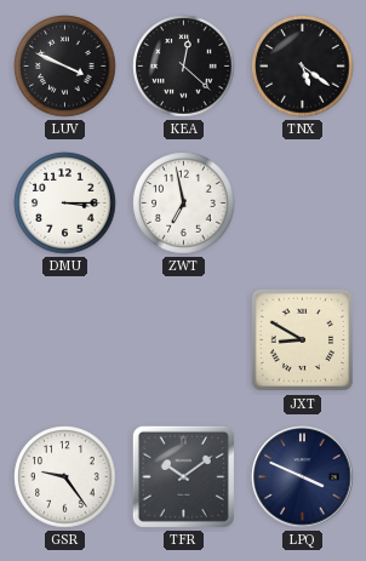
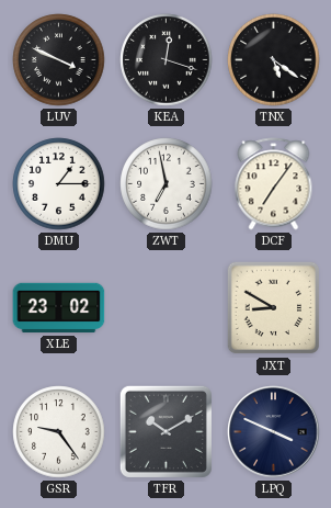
KEA: 12:22 -> 12:18
DMU: 3:15 -> 1:15
DCF: none -> 7:06
XLE: none -> 23:02
TFR: 10:09 -> 10:10
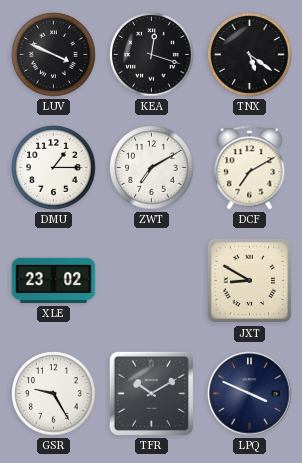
ZWT: 6:58 -> 7:10
DCF: 7:06 -> 7:10
GSR: 9:24 -> 9:25
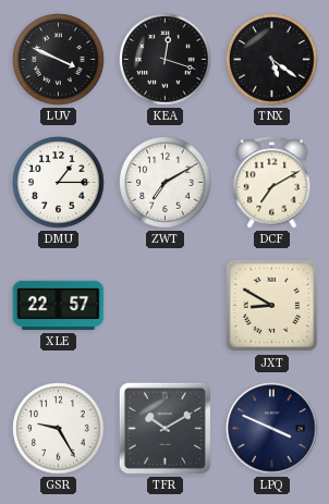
XLE: 23:02 -> 22:57
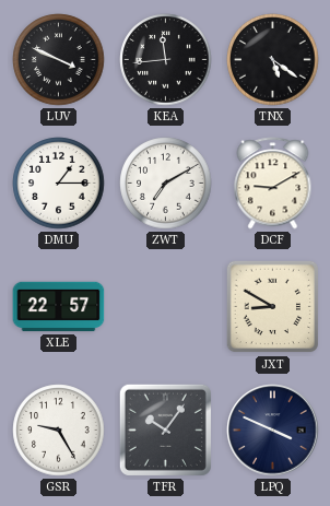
KEA: 12:18 -> 11:44
DCF: 7:10 -> 9:10
TFR: 10:10 -> 10:06
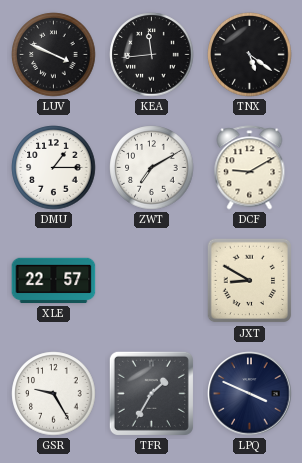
TFR: 10:06 -> 1:35
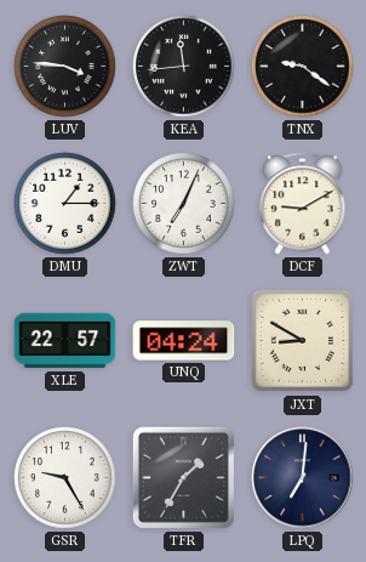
LUV: 3:49 -> 3:46
TNX: 5:21 -> 9:21
ZWT: 7:10 -> 7:04
UNQ: none -> 04:24
LPQ: 3:49 -> 7:01
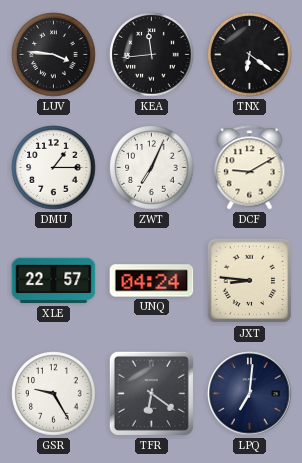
TNX: 9:21 -> 6:21
JXT: 8:50 -> 8:46
TFR: 1:35 -> 6:21
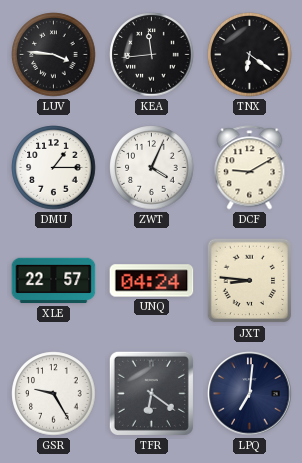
ZWT: 7:04 -> 4:04
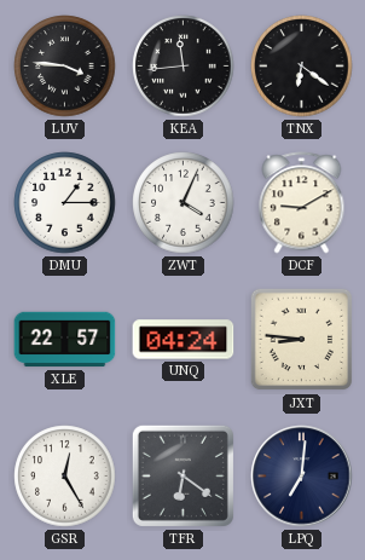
GSR: 9:25 -> 12:25
